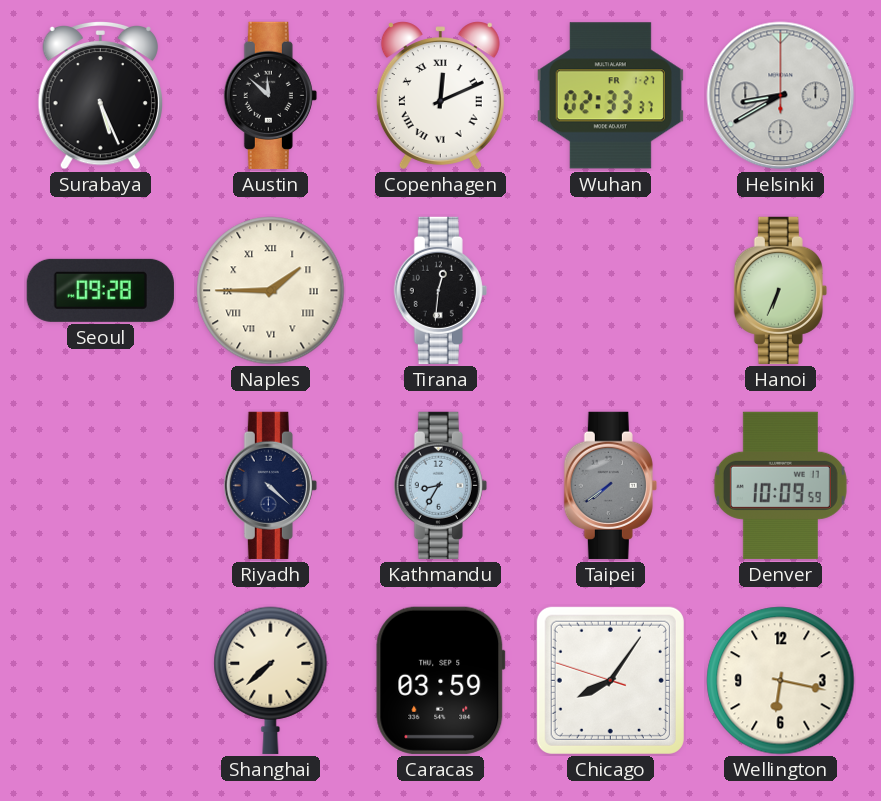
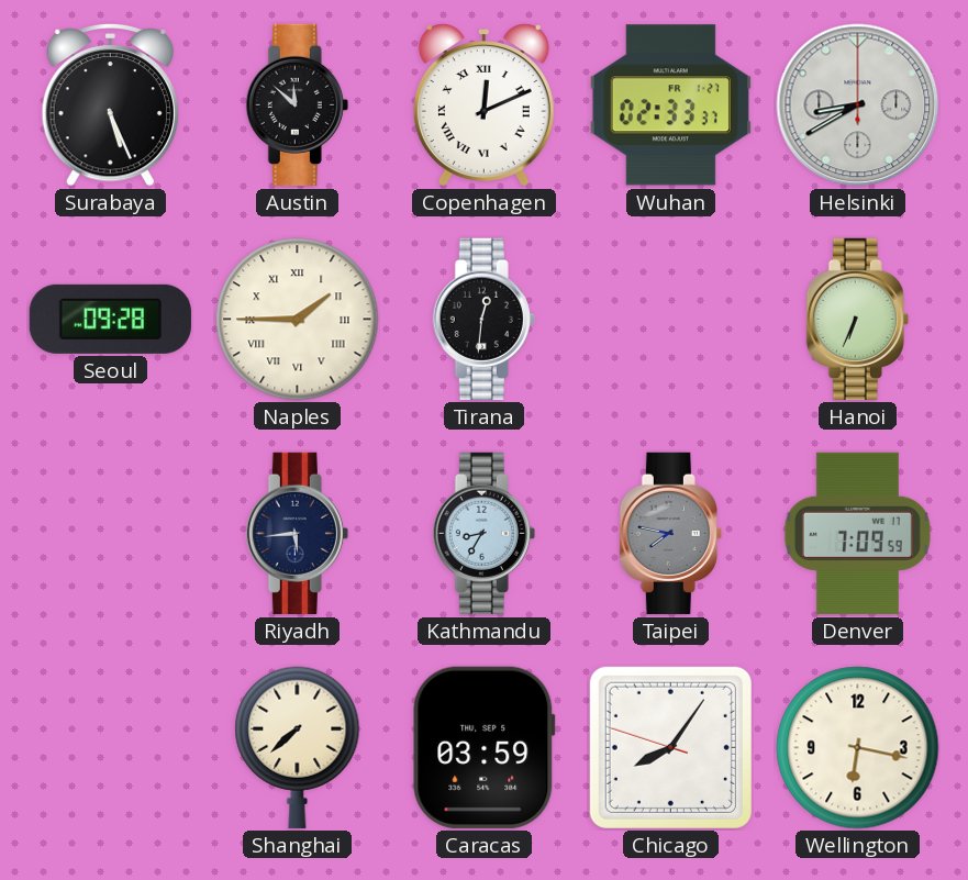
Riyadh: 4:22 -> 5:44
Taipei: 7:39 -> 7:47
Denver: 10:09 -> 7:09
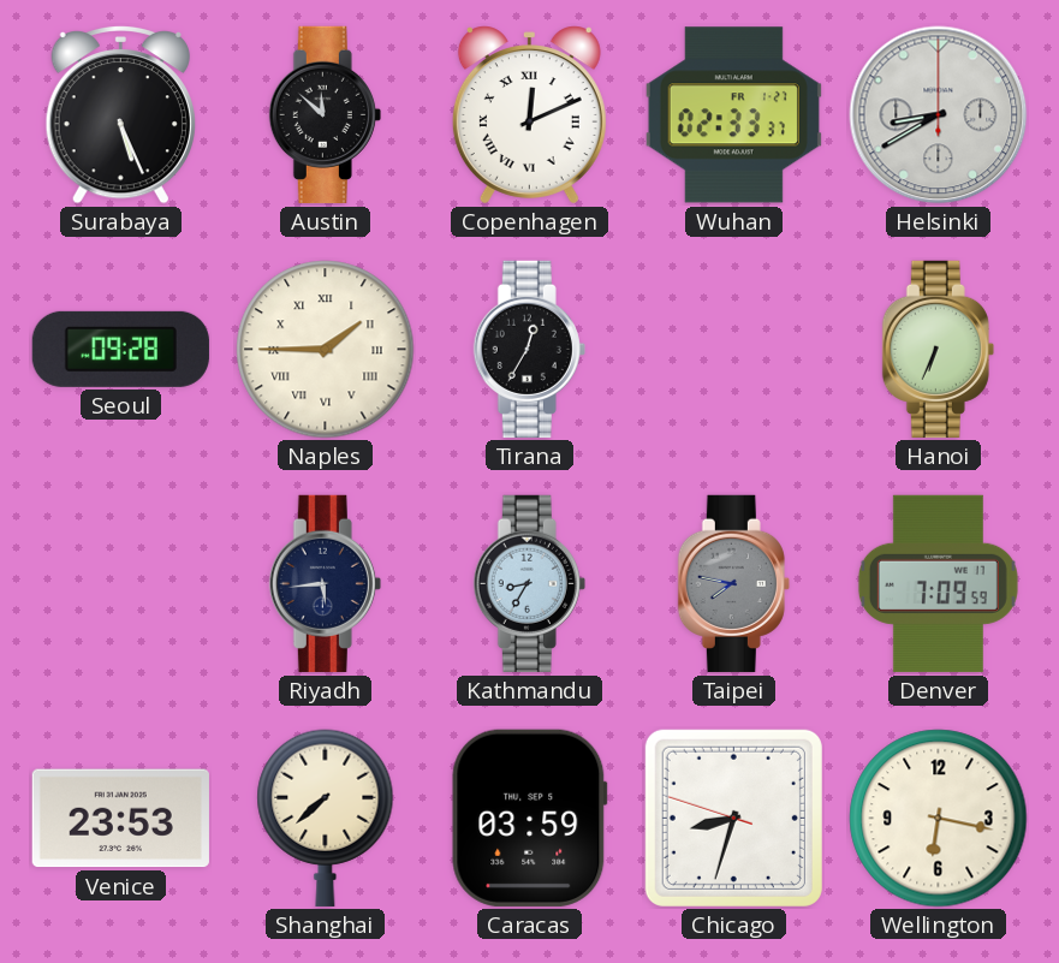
Tirana: 12:31 -> 12:35
Venice: none -> 23:53
Chicago: 8:05 -> 8:32
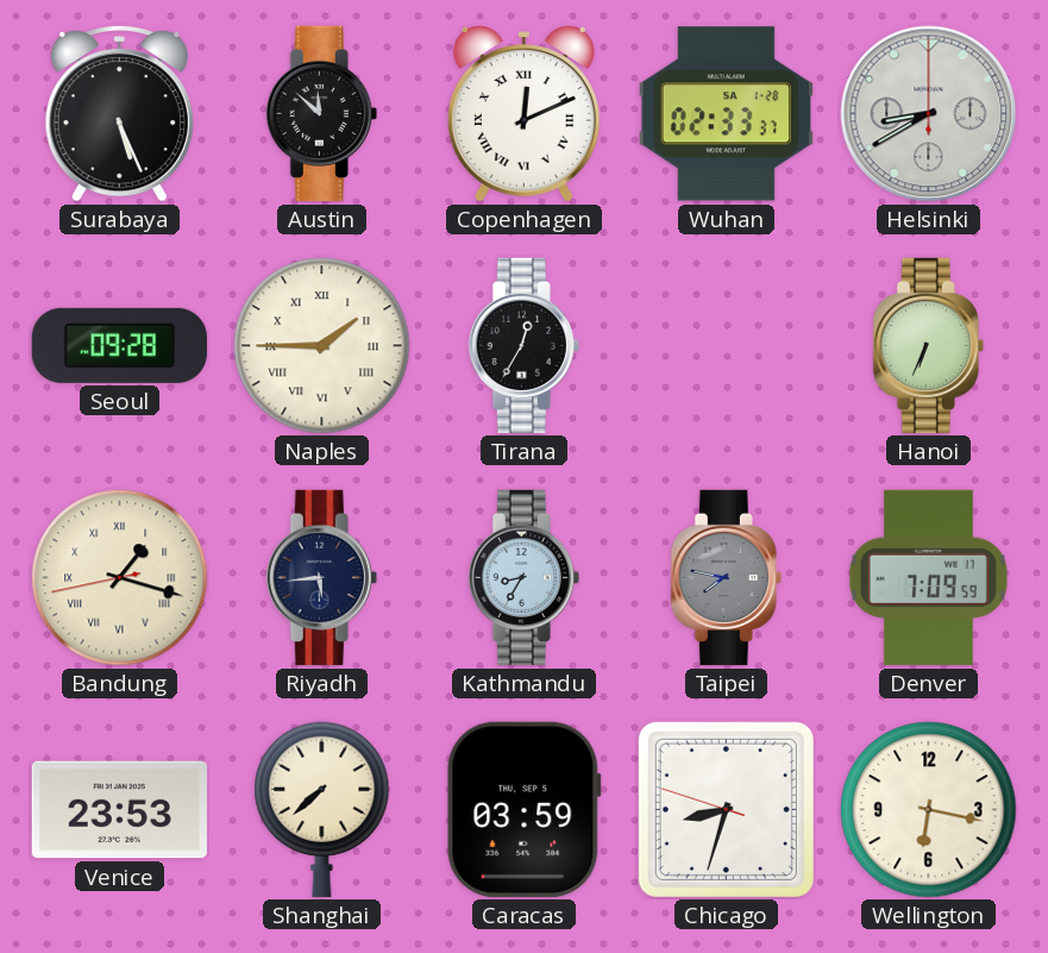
Wuhan date: FR 1-27 -> SA 1-28
Bandung: none -> 1:17
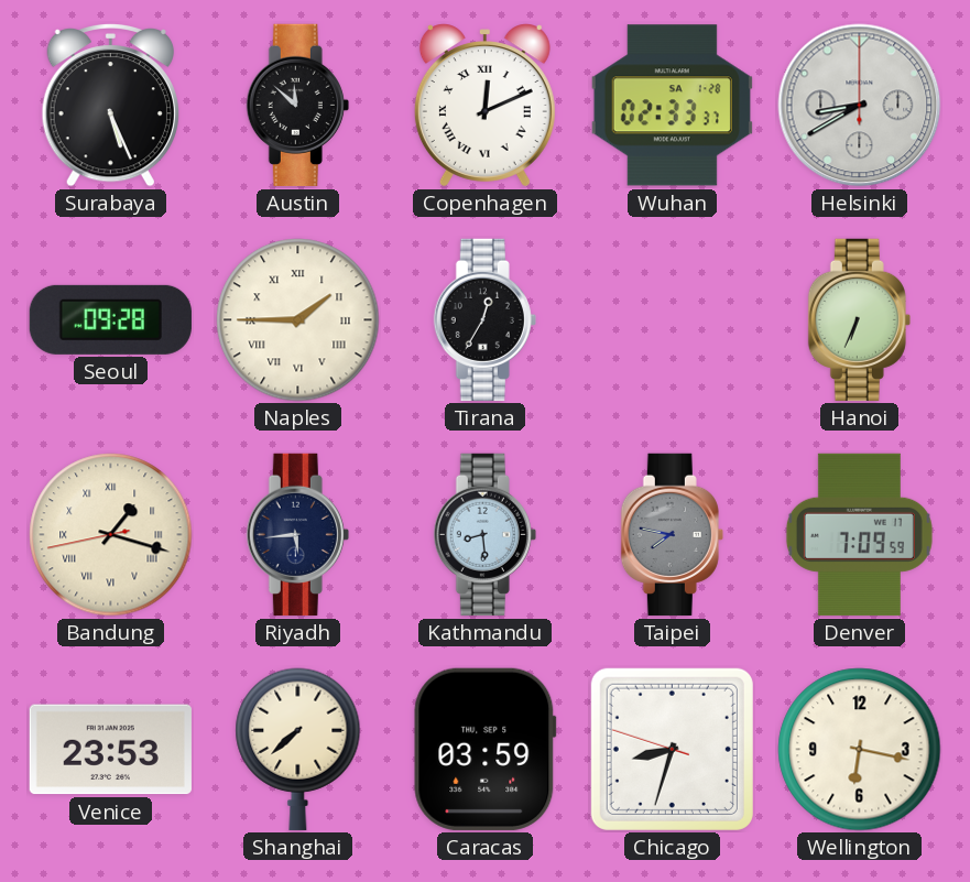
Kathmandu: 8:35 -> 8:29
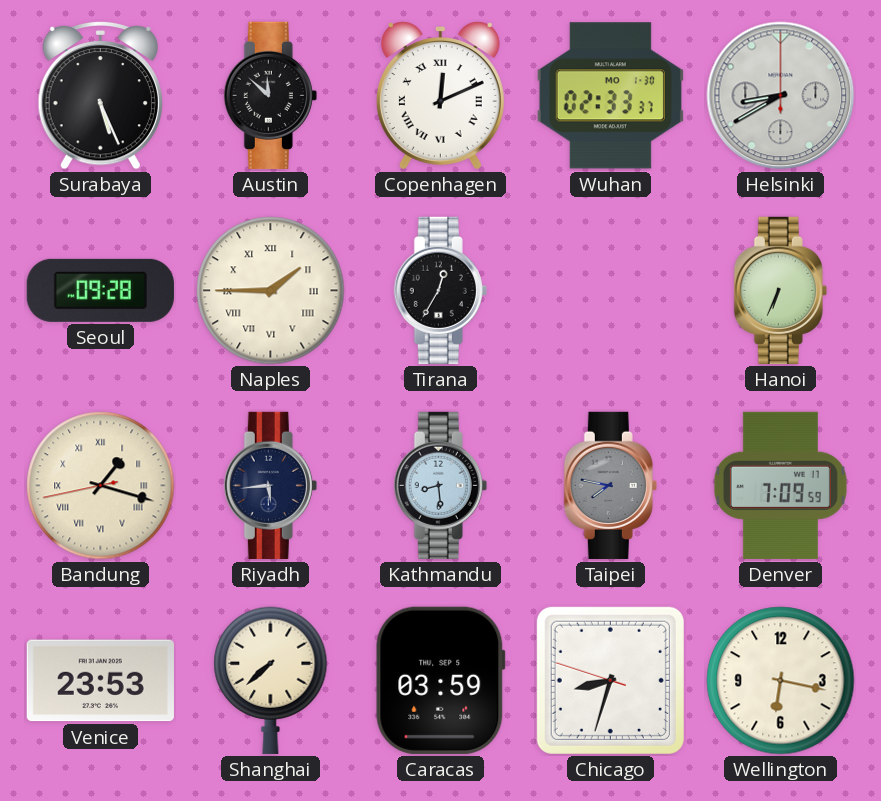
Wuhan date: SA 1-28 -> MO 1-30
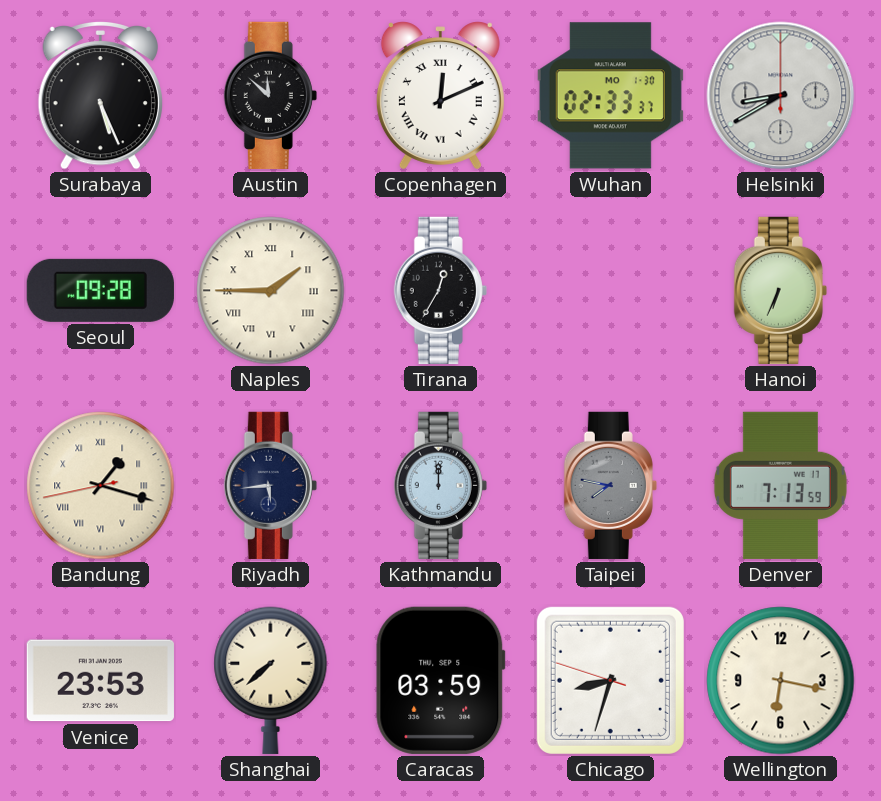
Kathmandu: 8:29 -> 12:00
Denver: 7:09 -> 7:13
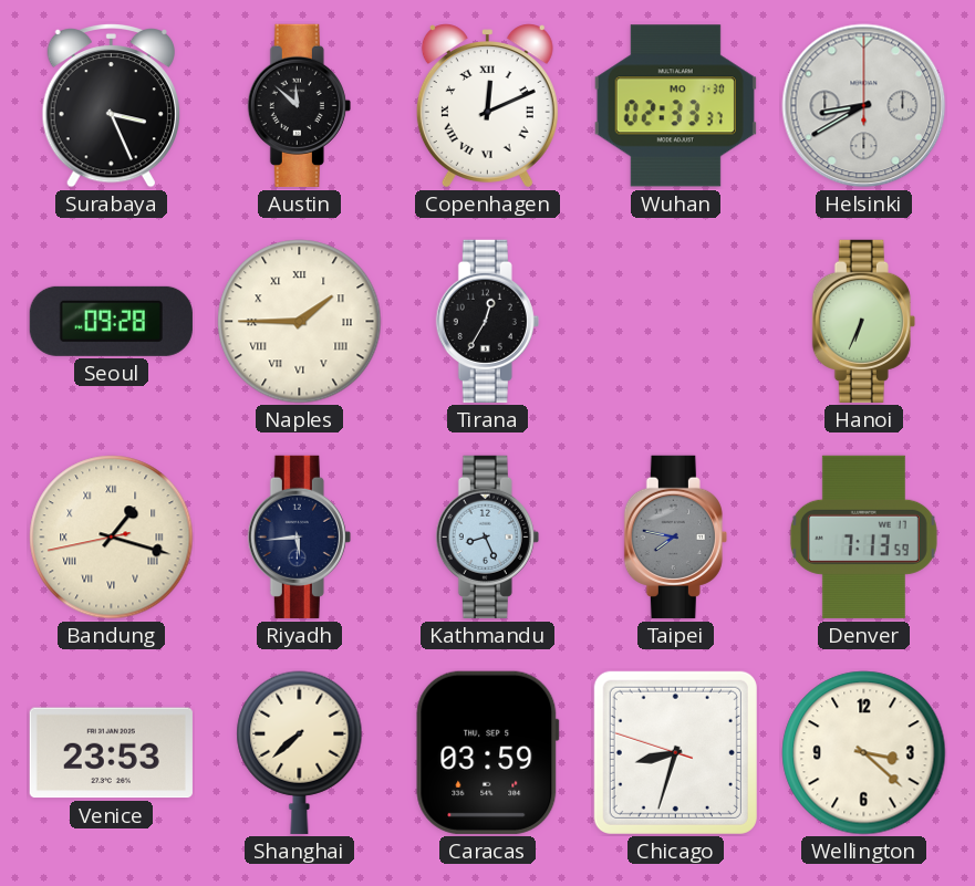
Surabaya: 5:26 -> 3:26
Kathmandu: 12:00 -> 8:26
Wellington: 6:17 -> 3:22
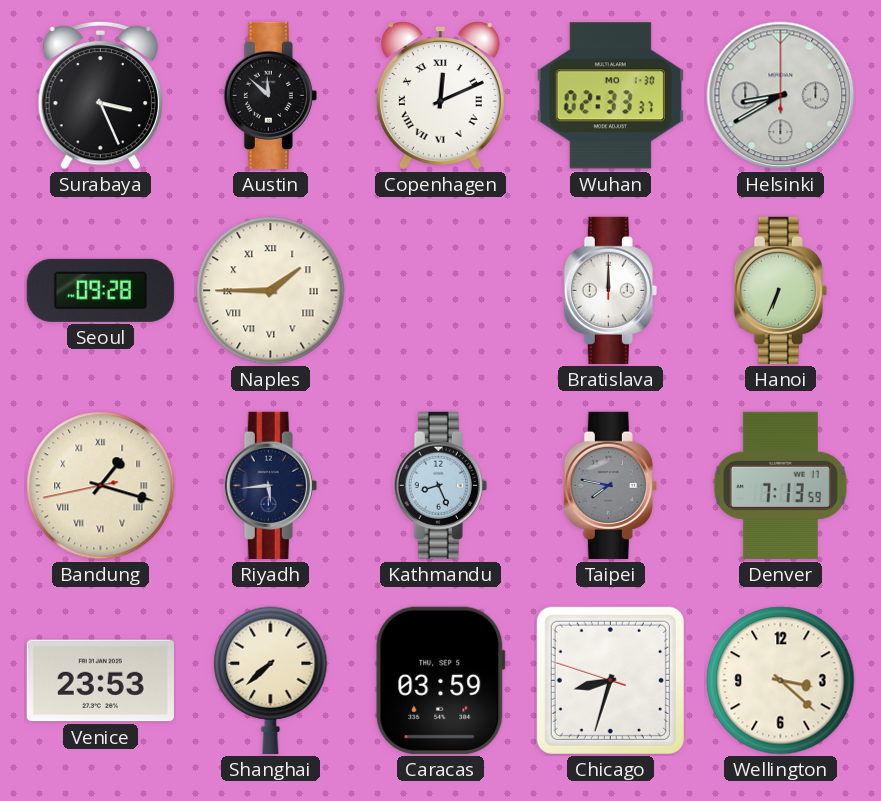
Tirana: 12:35 -> none
Bratislava: none -> 12:00
